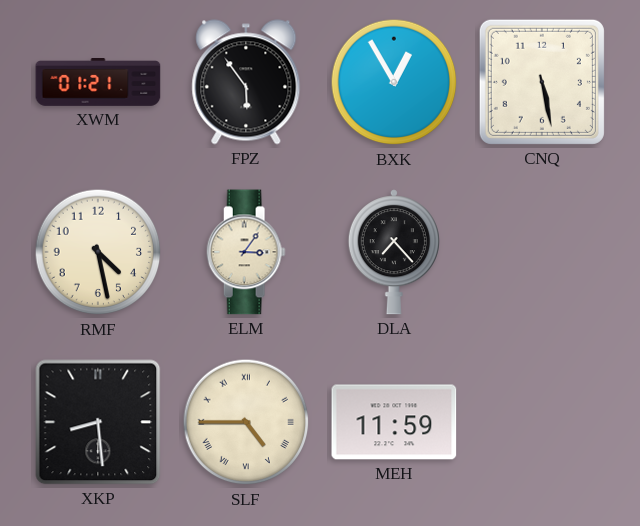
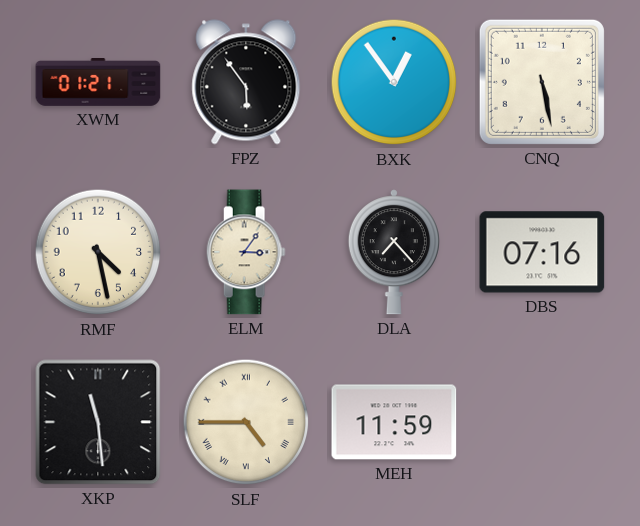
BXK: 12:55 -> 12:54
DBS: none -> 07:16
XKP: 8:29 -> 11:29
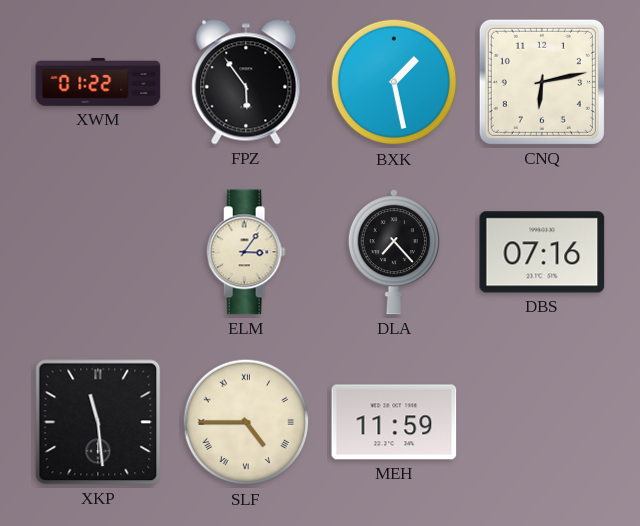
XWM: 01:21 -> 01:22
BXK: 12:54 -> 1:28
CNQ: 5:28 -> 6:13
RMF: 4:28 -> none
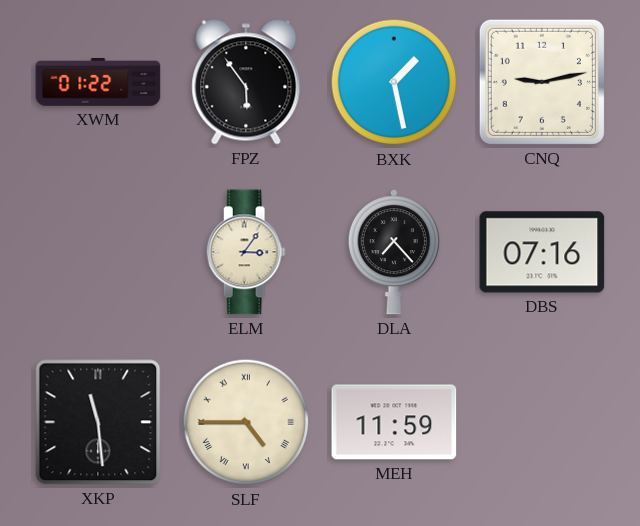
CNQ: 6:13 -> 9:13
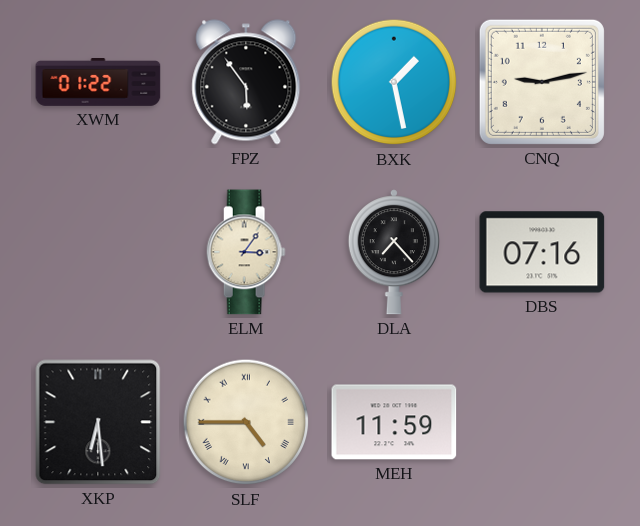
XKP: 11:29 -> 6:29
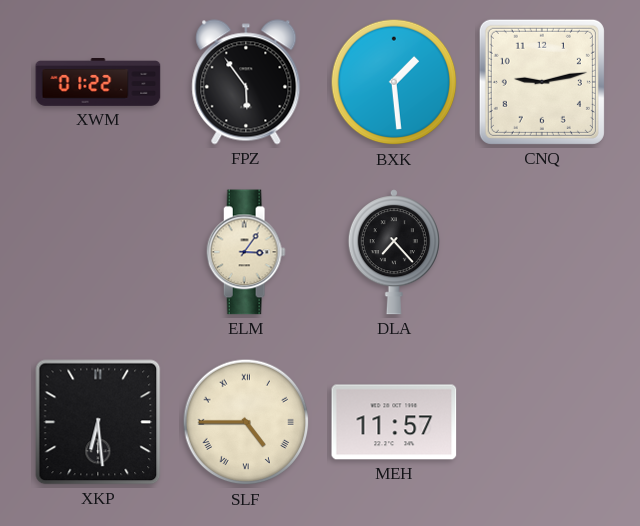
BXK: 1:28 -> 1:29
DBS: 07:16 -> none
MEH: 11:59 -> 11:57
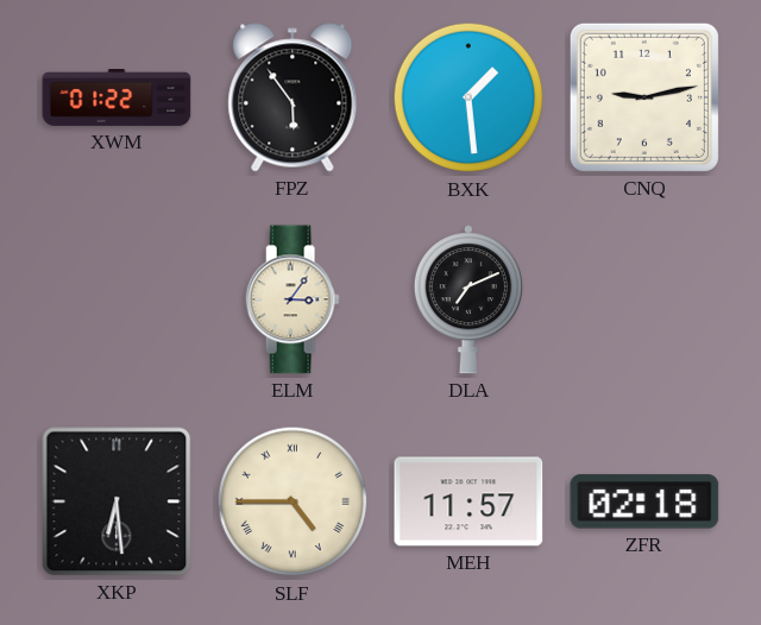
DLA: 7:23 -> 7:11
ZFR: none -> 02:18
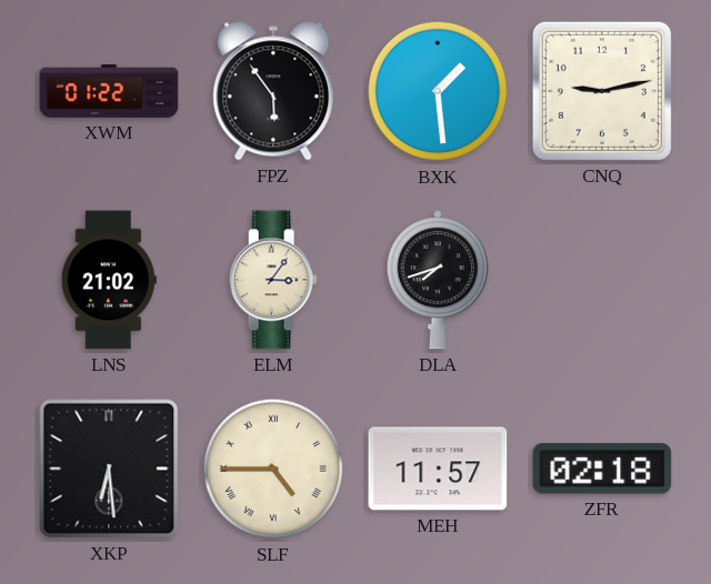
LNS: none -> 21:02
DLA: 7:11 -> 7:42
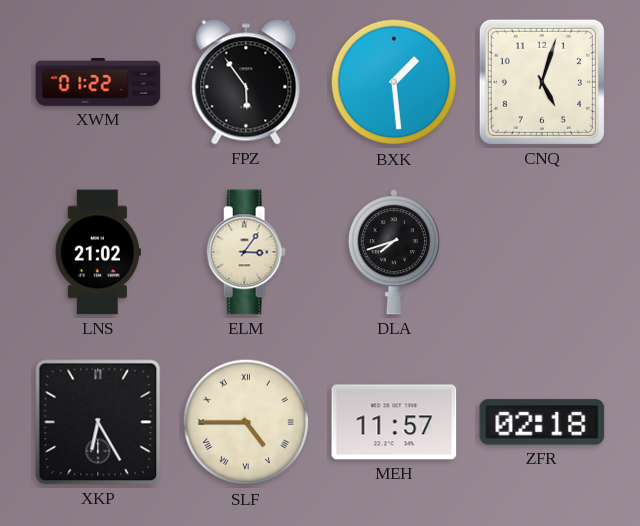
CNQ: 9:13 -> 5:03
XKP: 6:29 -> 6:25
